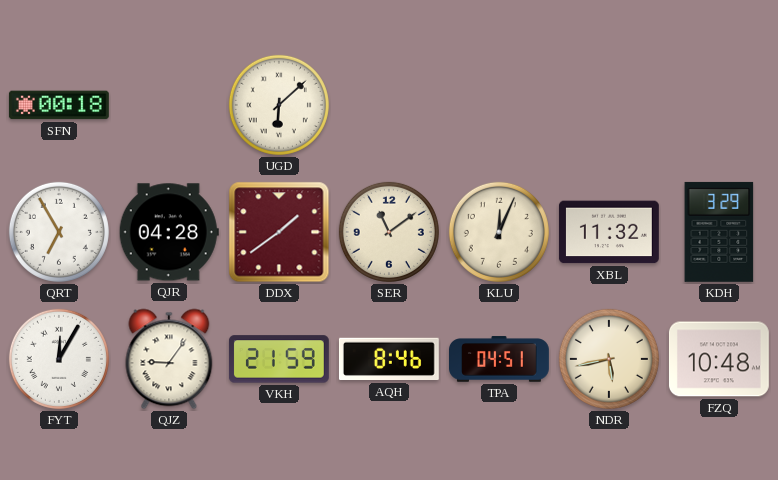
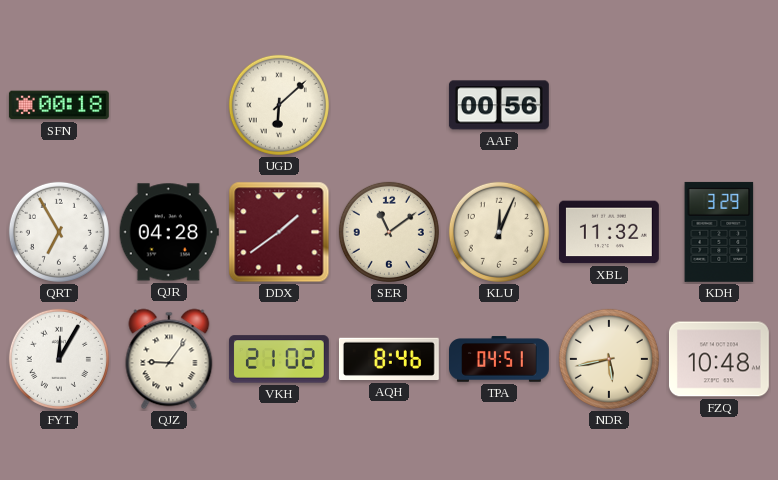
AAF: none -> 00:56
VKH: 21:59 -> 21:02
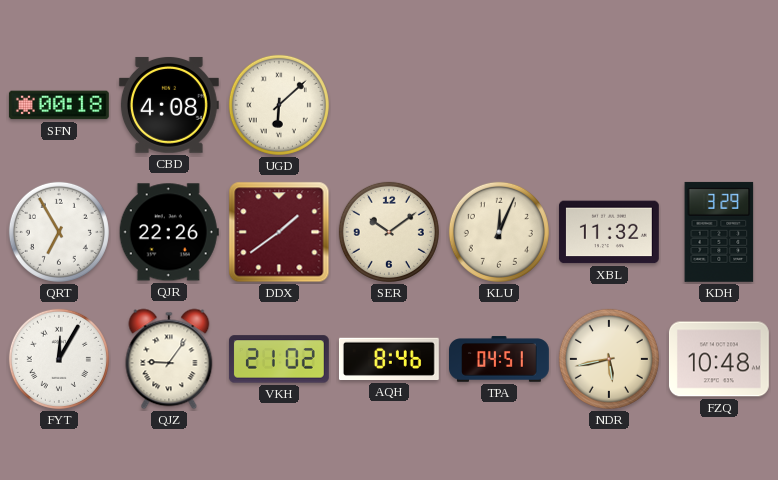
CBD: none -> 4:08
AAF: 00:56 -> none
QJR: 04:28 -> 22:26
SER: 11:09 -> 10:09
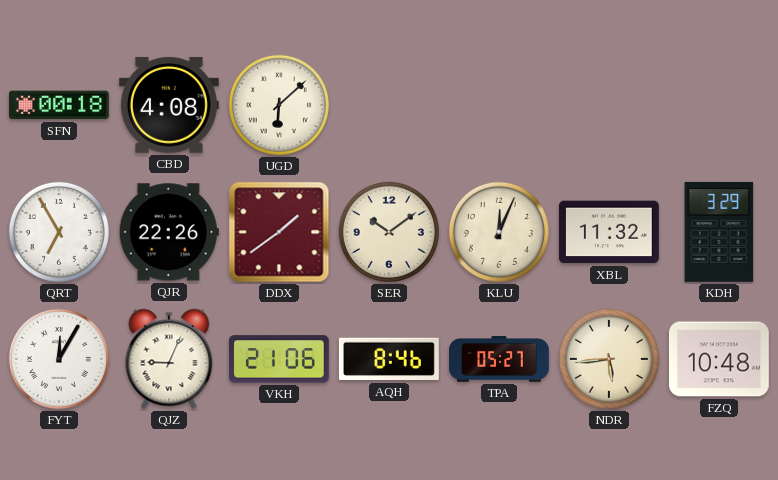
QJZ: 9:06 -> 9:04
VKH: 21:02 -> 21:06
TPA: 04:51 -> 05:27
NDR: 5:43 -> 5:44
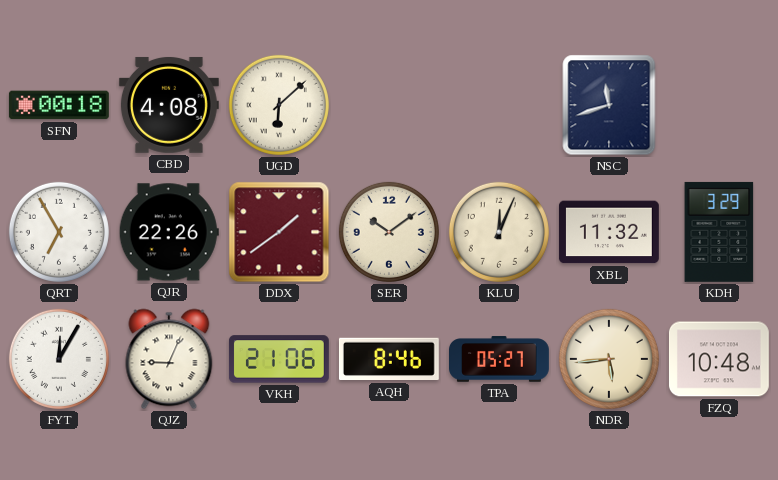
NSC: none -> 11:42
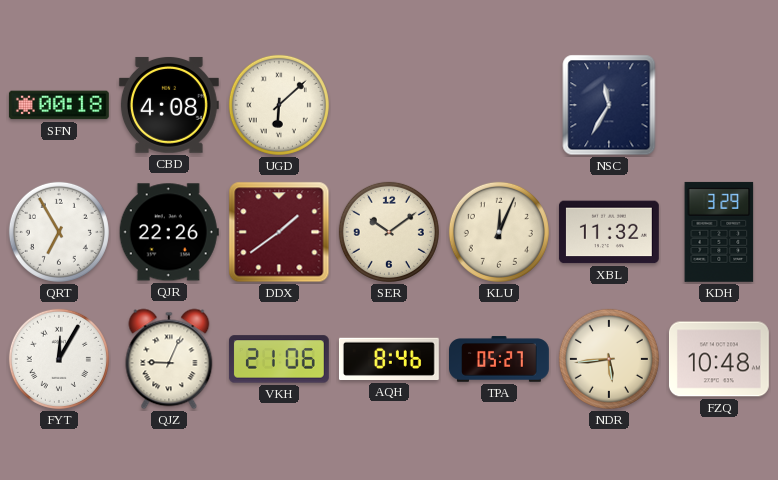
NSC: 11:42 -> 11:35
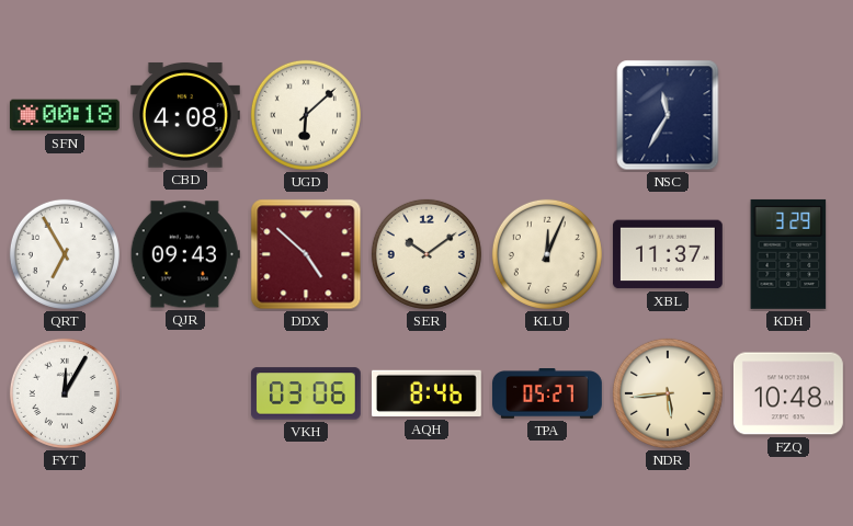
QJR: 22:26 -> 09:43
DDX: 1:39 -> 4:52
XBL: 11:32 -> 11:37
QJZ: 9:04 -> none
VKH: 21:06 -> 03:06
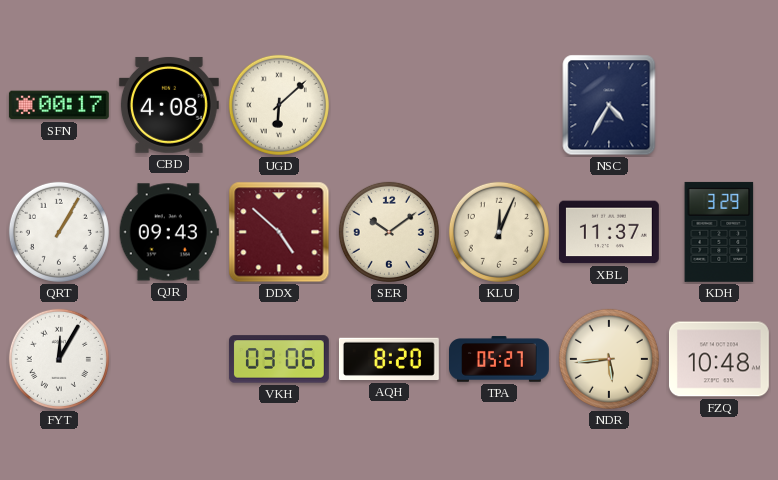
SFN: 00:18 -> 00:17
NSC: 11:35 -> 4:35
QRT: 6:55 -> 1:05
AQH: 8:46 -> 8:20
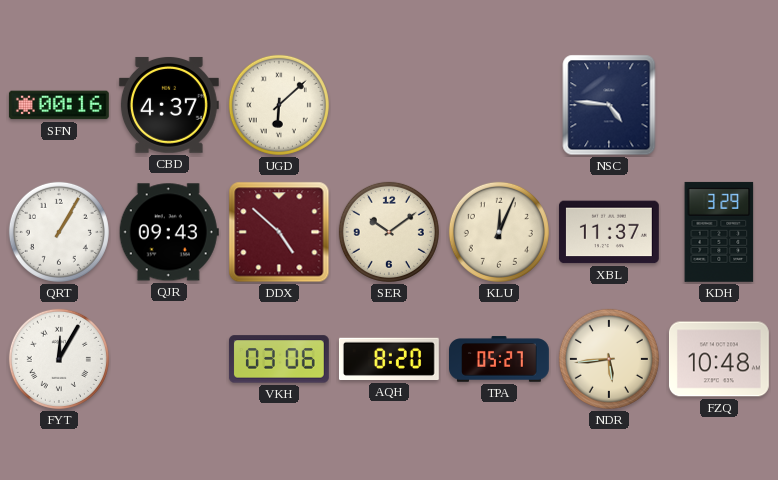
SFN: 00:17 -> 00:16
CBD: 4:08 -> 4:37
NSC: 4:35 -> 4:46
